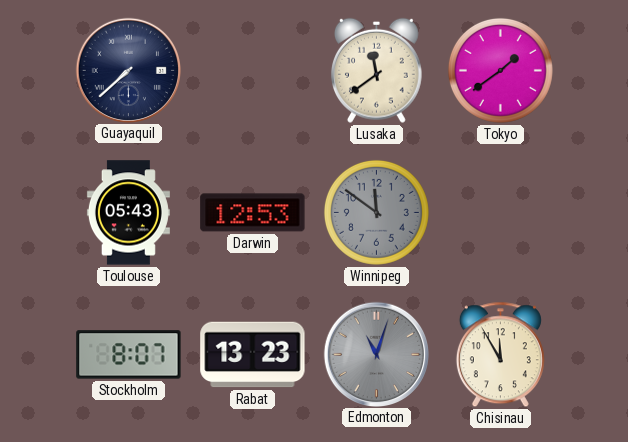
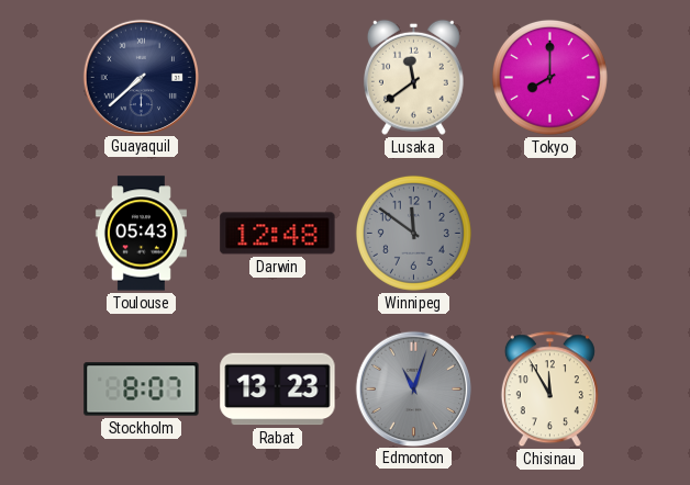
Tokyo: 1:39 -> 8:00
Darwin: 12:53 -> 12:48
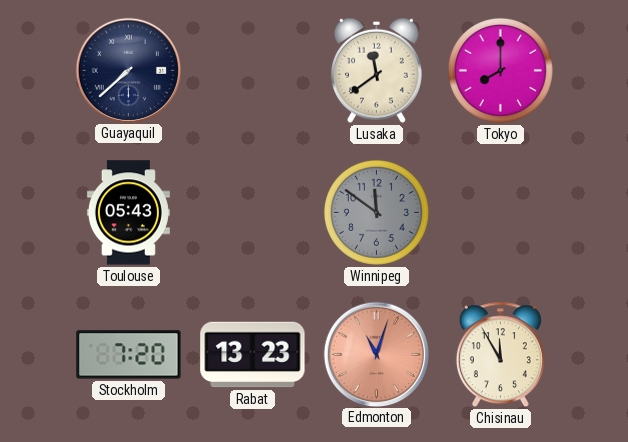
Darwin: 12:48 -> none
Stockholm: 8:07 -> 7:20
Edmonton dial: grey -> salmon
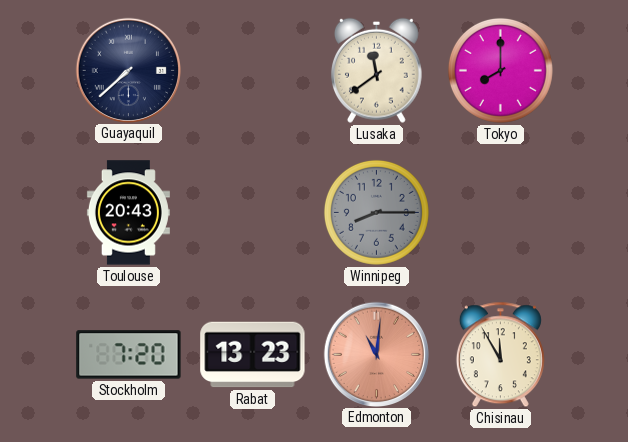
Toulouse: 05:43 -> 20:43
Winnipeg: 11:51 -> 8:15
Edmonton: 11:03 -> 11:01
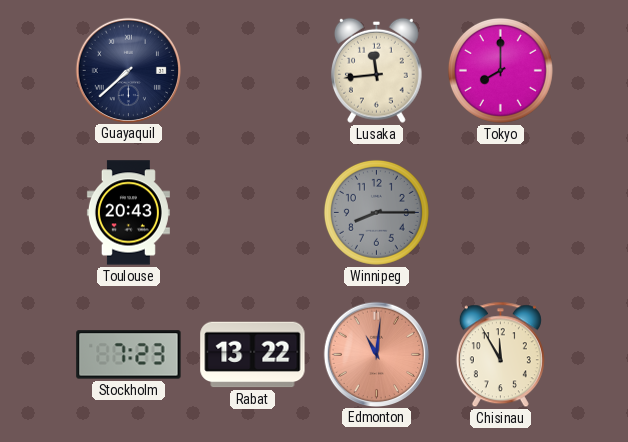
Lusaka: 11:39 -> 11:44
Stockholm: 7:20 -> 7:23
Rabat: 13:23 -> 13:22
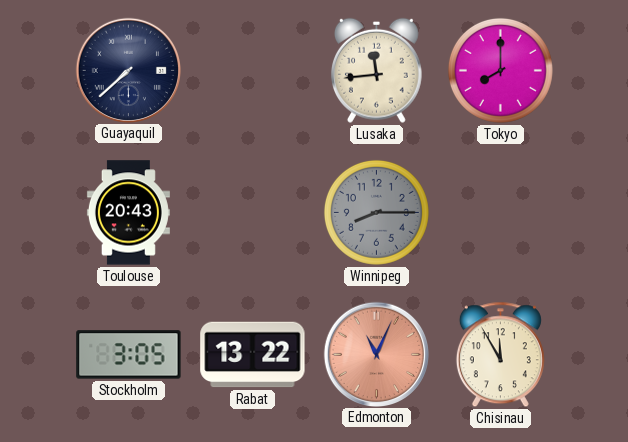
Stockholm: 7:23 -> 3:05
Edmonton: 11:01 -> 11:04
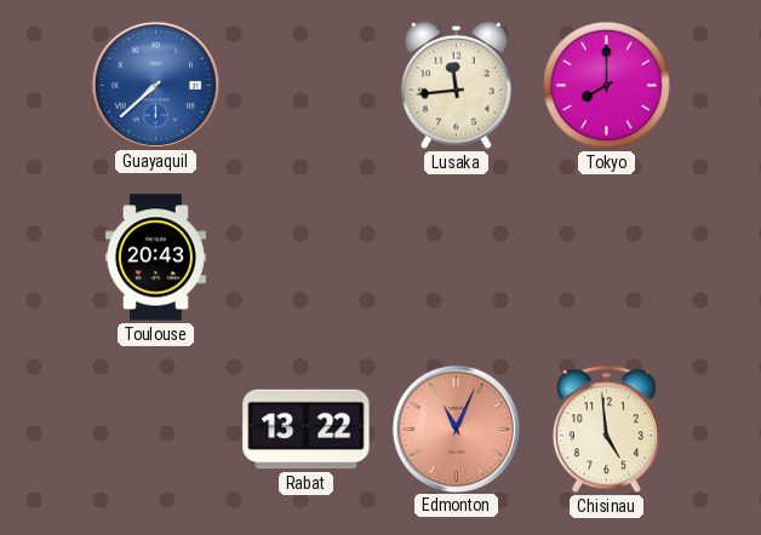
Guayaquil dial: navy -> blue
Winnipeg: 8:15 -> none
Stockholm: 3:05 -> none
Chisinau: 11:55 -> 4:59
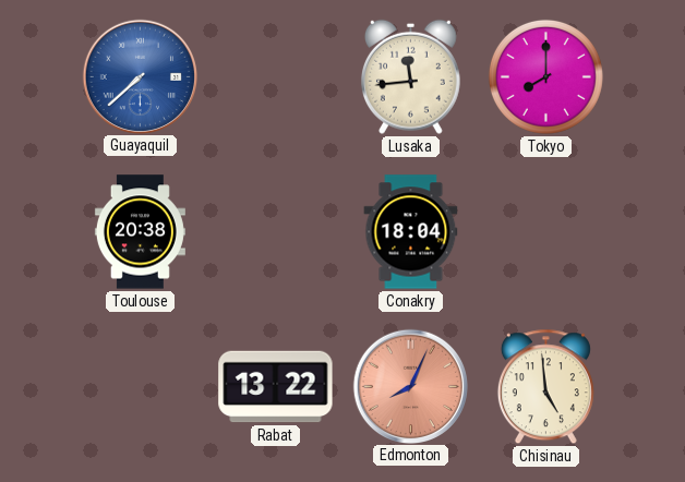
Toulouse: 20:43 -> 20:38
Conakry: none -> 18:04
Edmonton: 11:04 -> 8:04
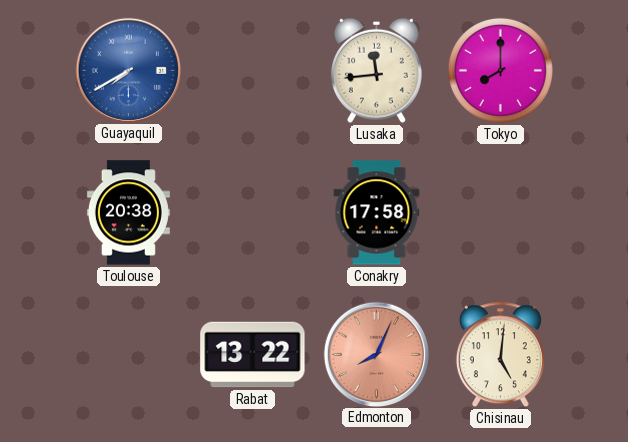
Guayaquil: 7:38 -> 7:40
Conakry: 18:04 -> 17:58
Chisinau: 4:59 -> 5:01
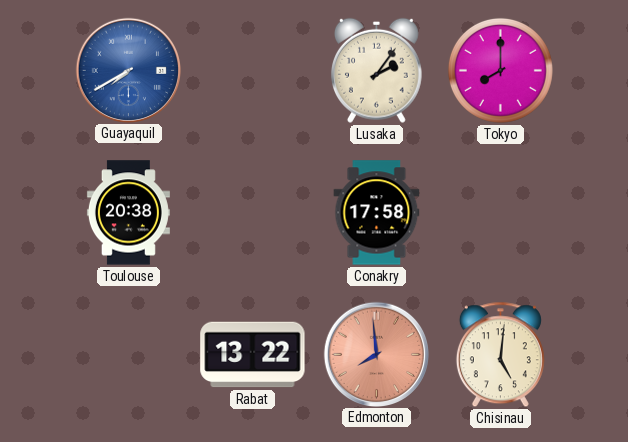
Lusaka: 11:44 -> 2:06
Edmonton: 8:04 -> 7:59
